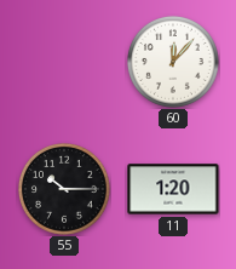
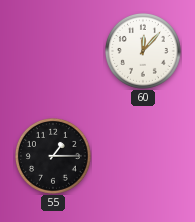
55: 10:15 -> 1:15
11: 1:20 -> none
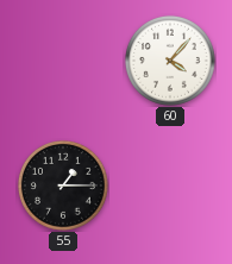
60: 12:07 -> 4:07
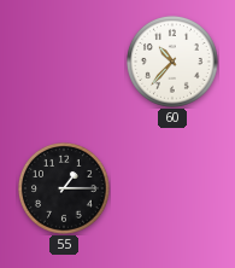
60: 4:07 -> 10:37
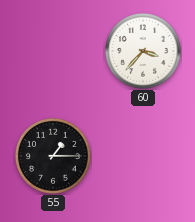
60: 10:37 -> 3:37
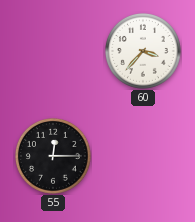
55: 1:15 -> 12:15
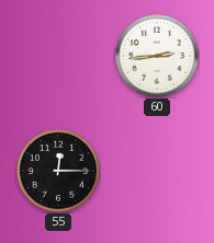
60: 3:37 -> 2:44
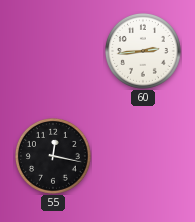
55: 12:15 -> 12:17
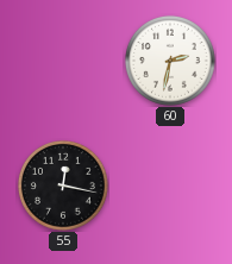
60: 2:44 -> 2:32
